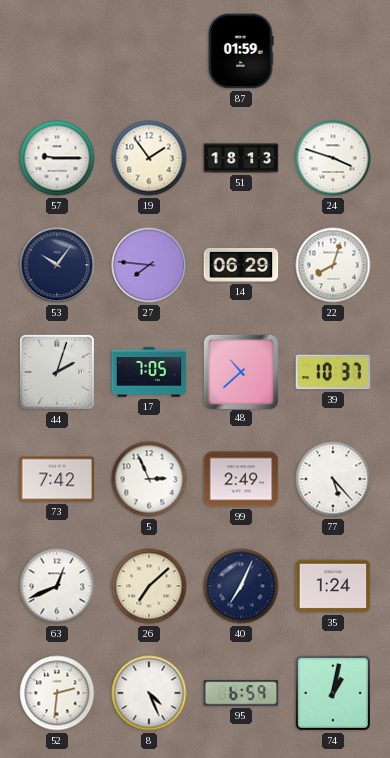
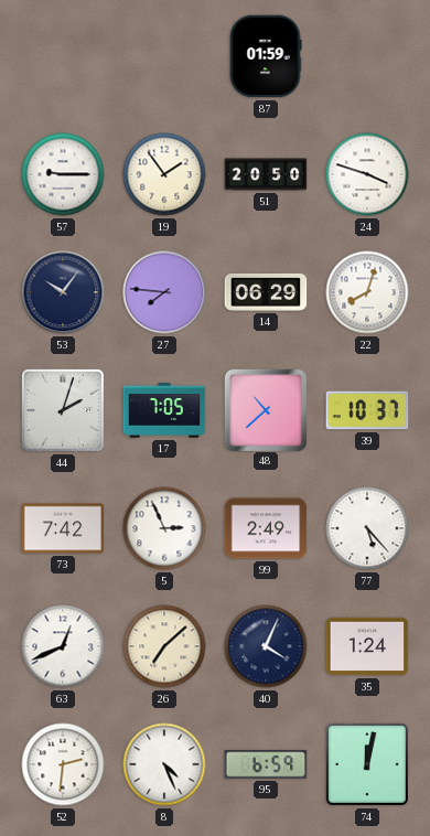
51: 18:13 -> 20:50
40: 7:04 -> 4:04
74: 1:02 -> 12:02
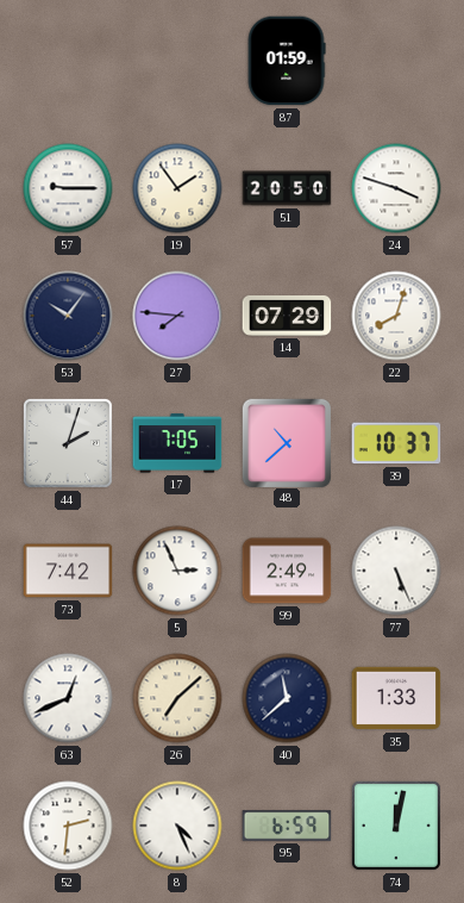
14: 06:29 -> 07:29
77: 5:23 -> 5:26
40: 4:04 -> 11:38
35: 1:24 -> 1:33
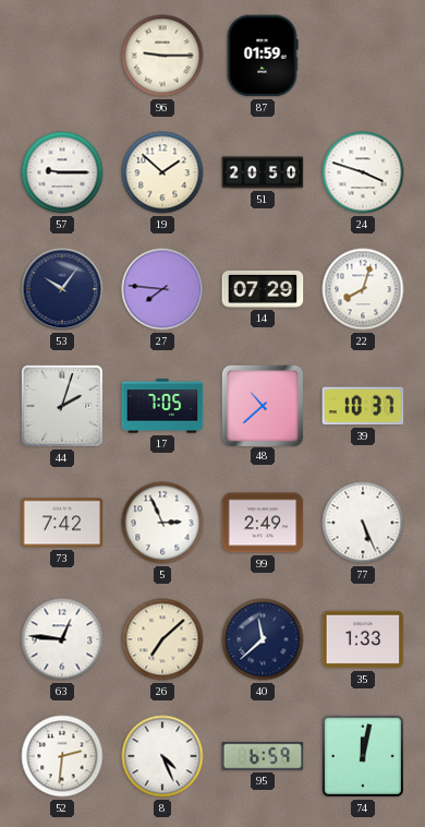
96: none -> 9:15
19: 1:54 -> 1:52
63: 12:41 -> 12:46
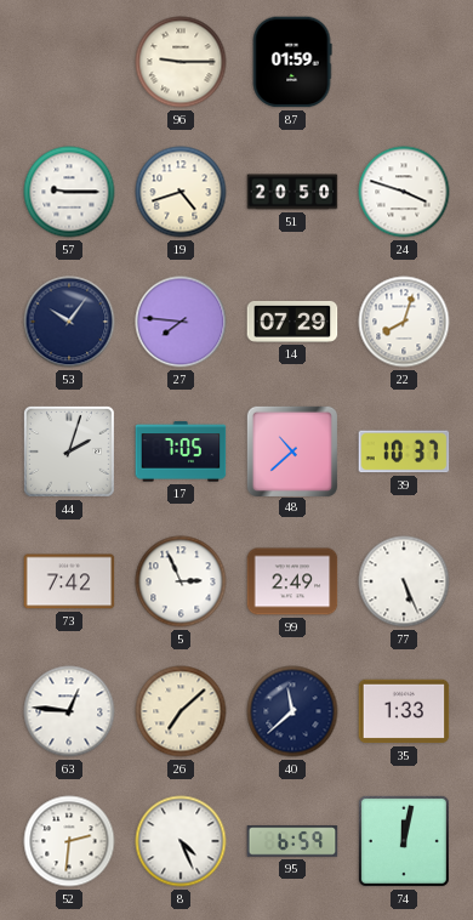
19: 1:52 -> 4:42
